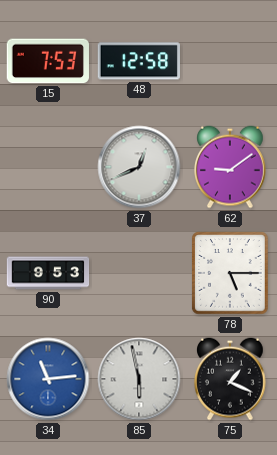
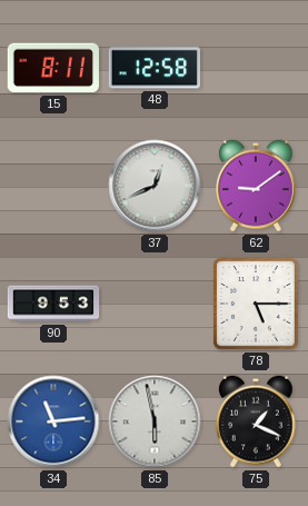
15: 7:53 -> 8:11
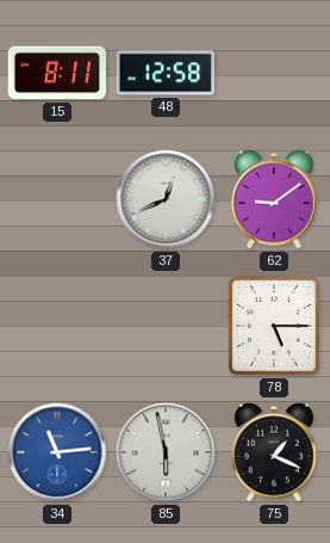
90: 9:53 -> none
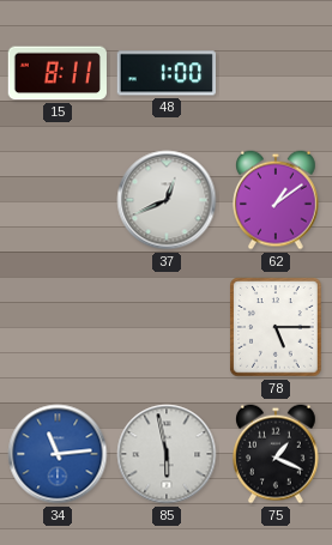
48: 12:58 -> 1:00
62: 9:09 -> 1:09
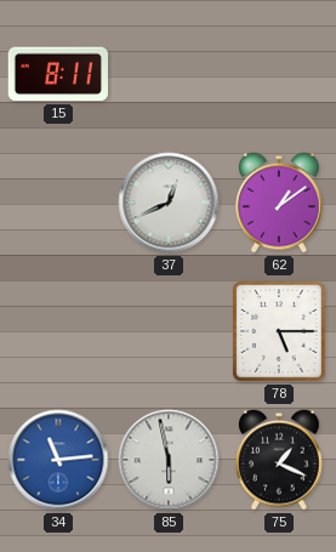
48: 1:00 -> none
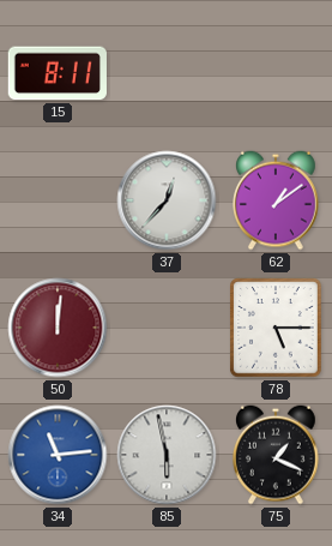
37: 12:41 -> 12:37
50: none -> 12:01
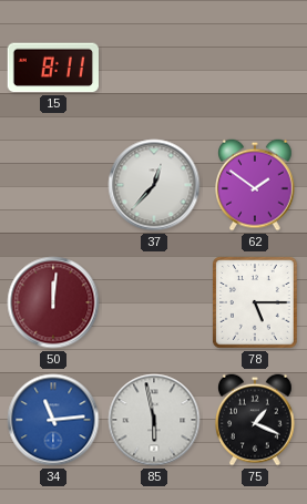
62: 1:09 -> 1:51
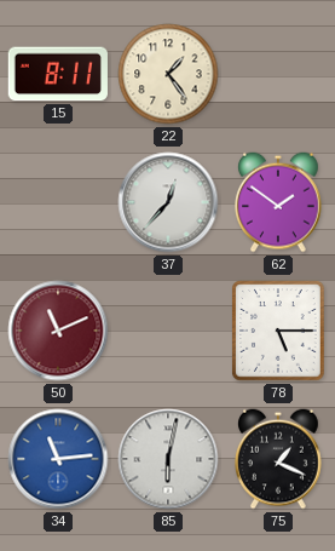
22: none -> 1:24
50: 12:01 -> 11:11
85: 5:58 -> 6:02
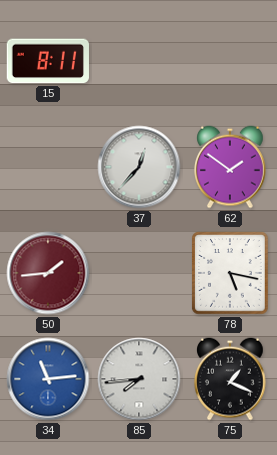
22: 1:24 -> none
50: 11:11 -> 1:44
78: 5:15 -> 5:17
85: 6:02 -> 7:44
